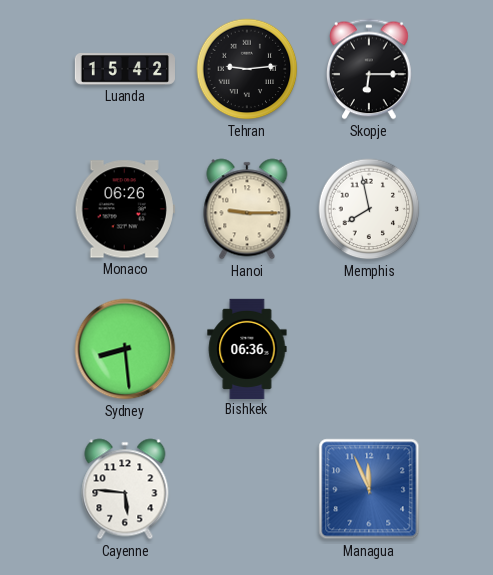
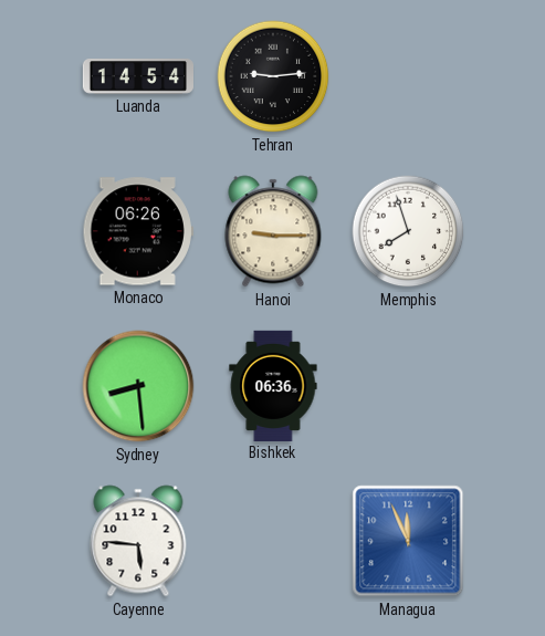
Luanda: 15:42 -> 14:54
Skopje: 6:15 -> none
Memphis: 7:58 -> 7:57
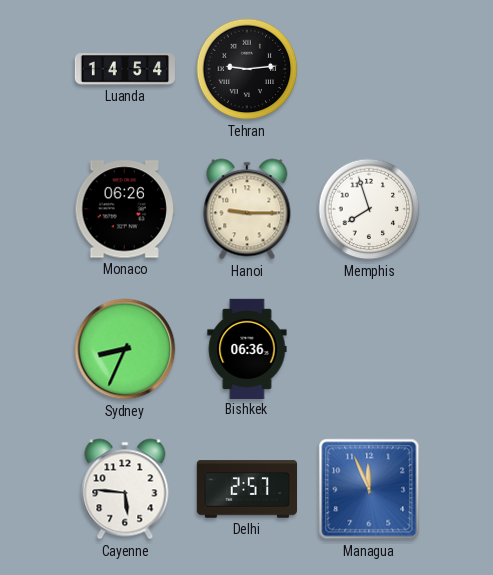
Sydney: 8:29 -> 8:34
Delhi: none -> 2:57
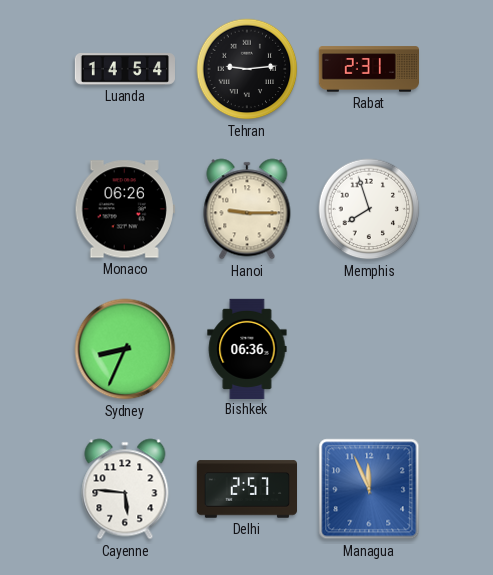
Rabat: none -> 2:31
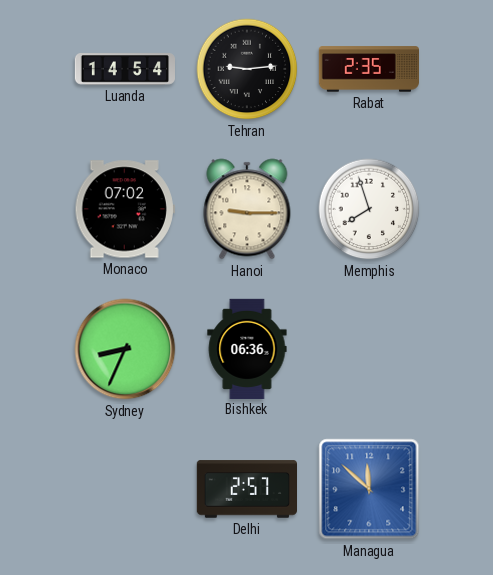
Rabat: 2:31 -> 2:35
Monaco: 06:26 -> 07:02
Cayenne: 5:46 -> none
Managua: 11:56 -> 11:52
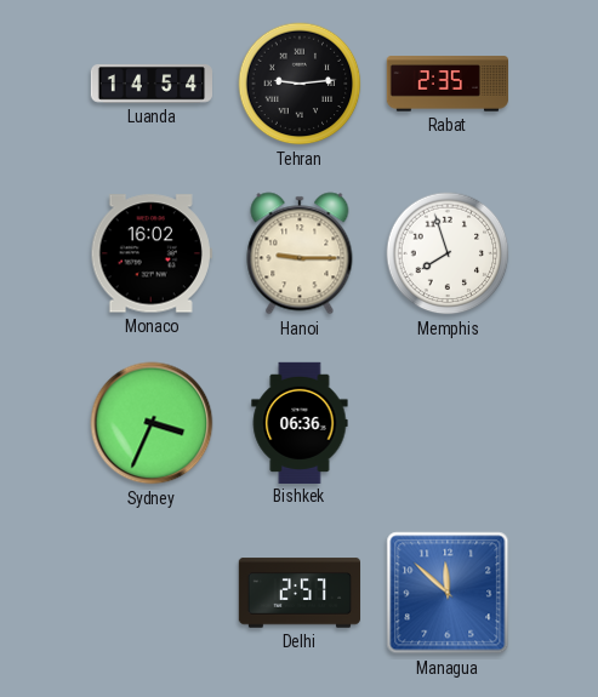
Monaco: 07:02 -> 16:02
Sydney: 8:34 -> 3:34
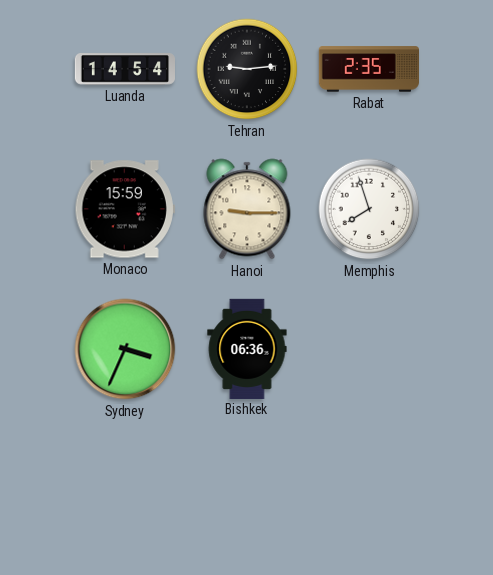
Monaco: 16:02 -> 15:59
Delhi: 2:57 -> none
Managua: 11:52 -> none
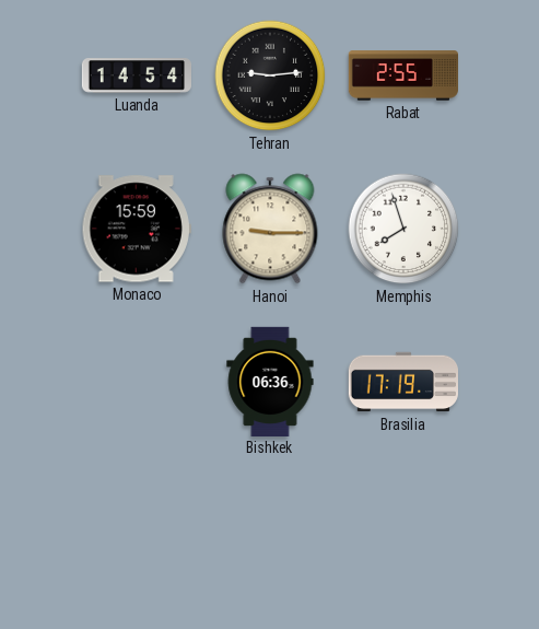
Rabat: 2:35 -> 2:55
Sydney: 3:34 -> none
Brasilia: none -> 17:19
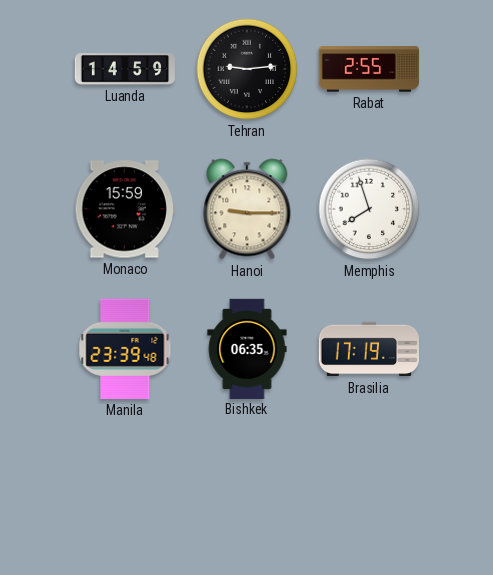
Luanda: 14:54 -> 14:59
Manila: none -> 23:39
Bishkek: 06:36 -> 06:35
